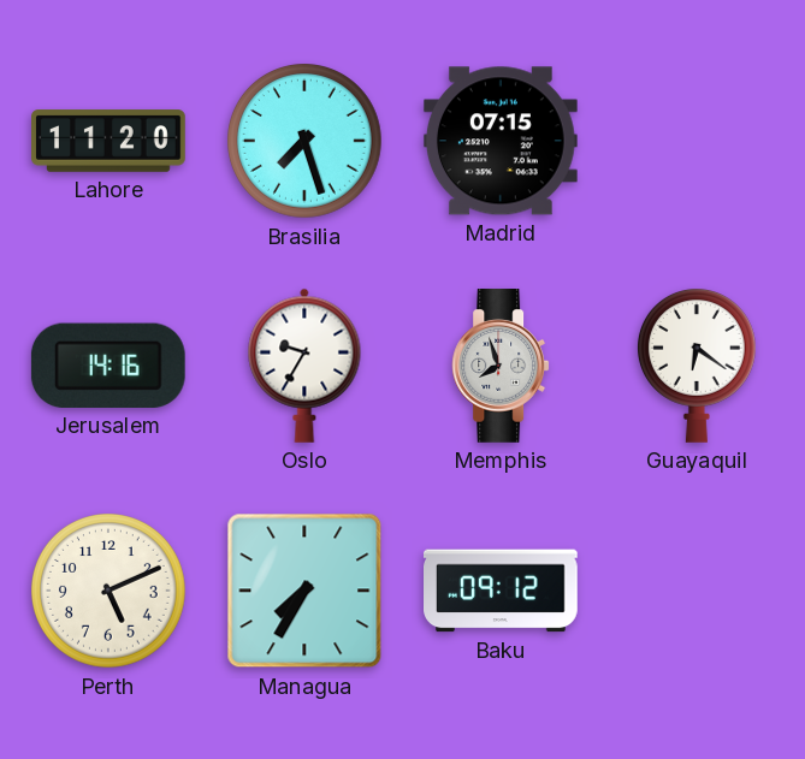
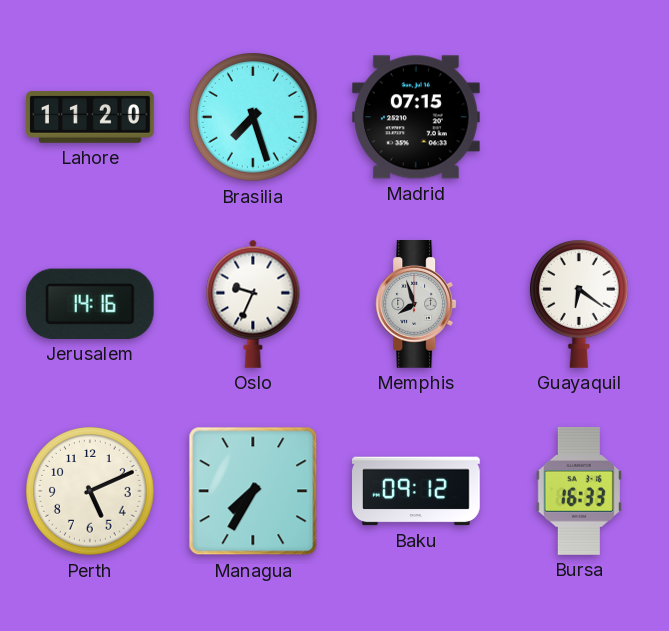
Oslo: 9:35 -> 9:34
Bursa: none -> 16:33
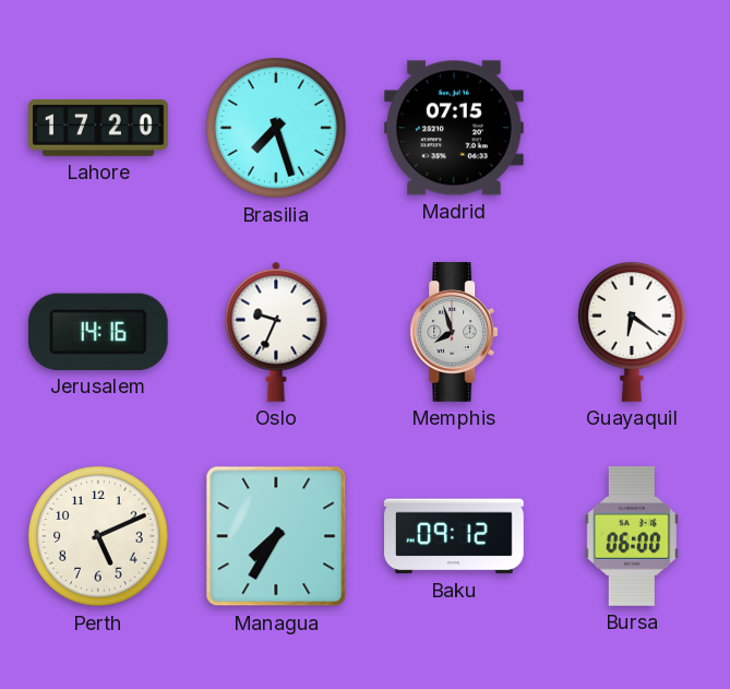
Lahore: 11:20 -> 17:20
Bursa: 16:33 -> 06:00
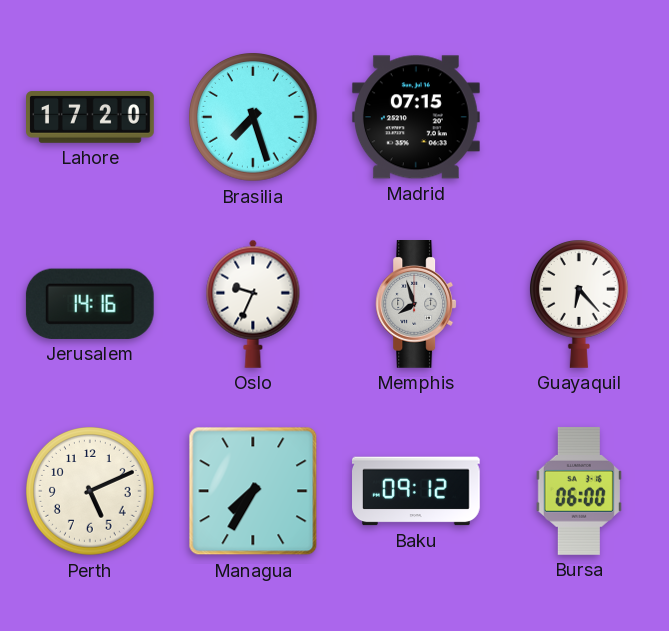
Guayaquil: 6:21 -> 6:23
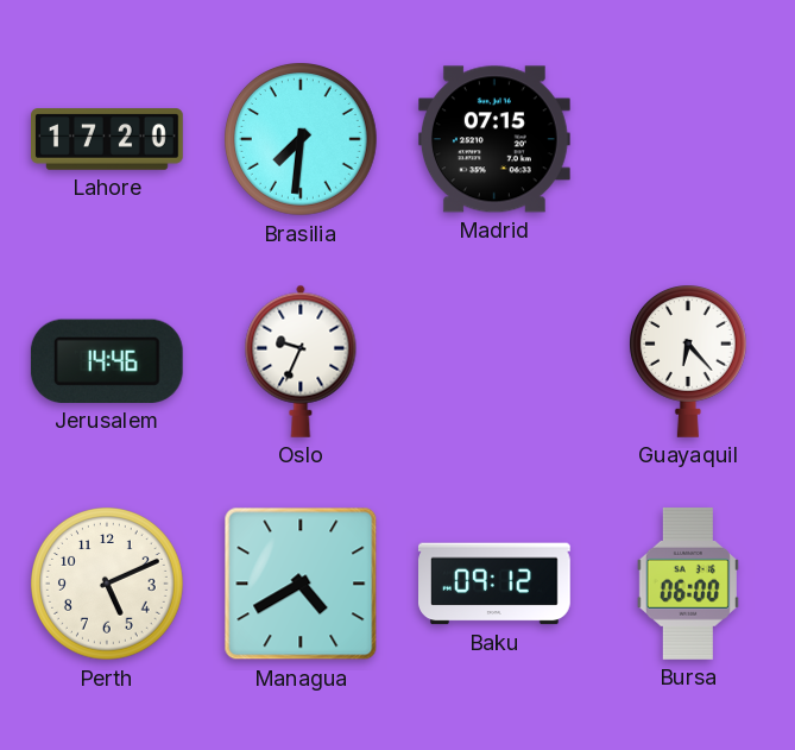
Brasilia: 7:27 -> 7:31
Jerusalem: 14:16 -> 14:46
Memphis: 7:57 -> none
Managua: 7:35 -> 4:40
